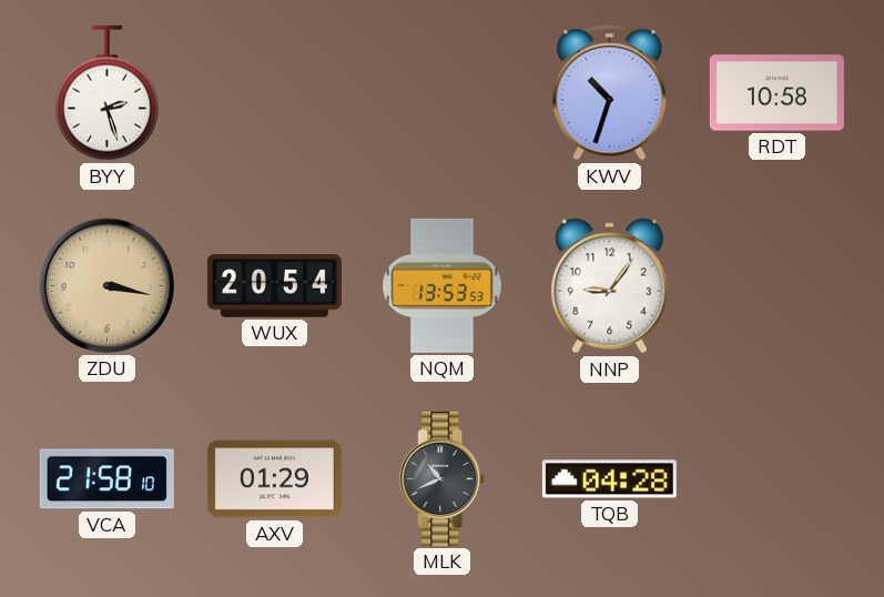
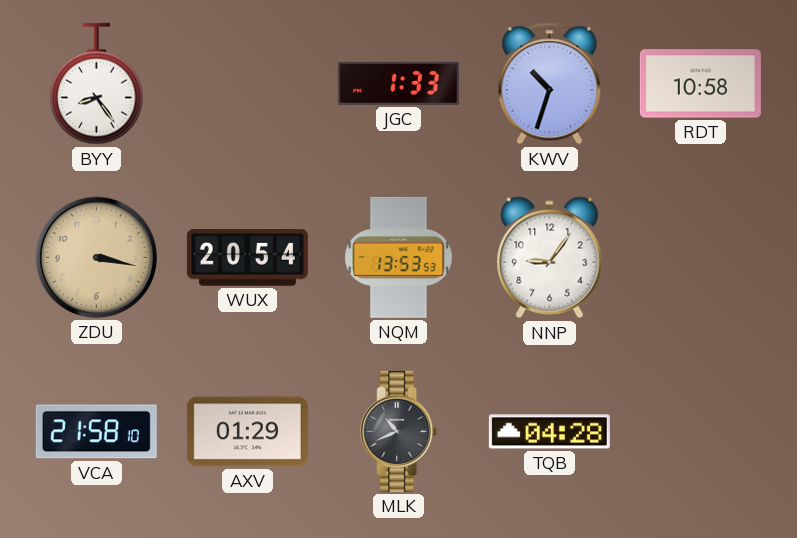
BYY: 2:27 -> 8:24
JGC: none -> 1:33
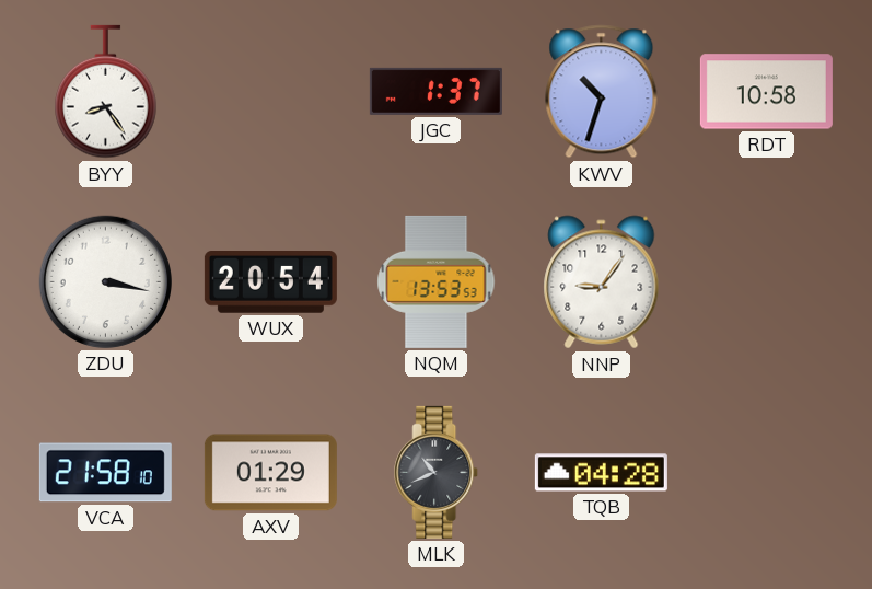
JGC: 1:33 -> 1:37
ZDU dial: champagne -> white
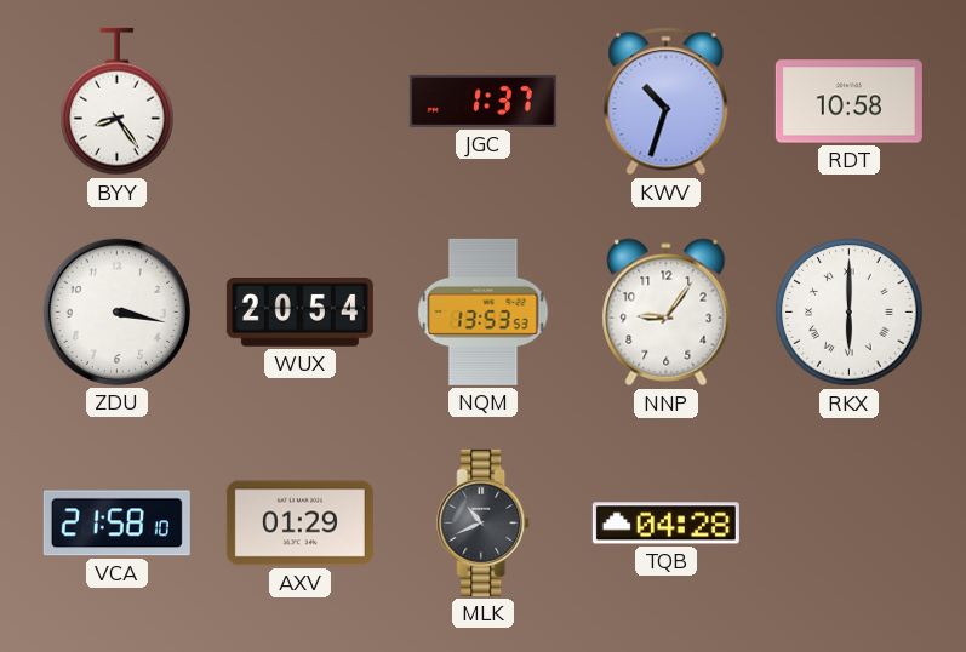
RKX: none -> 6:00
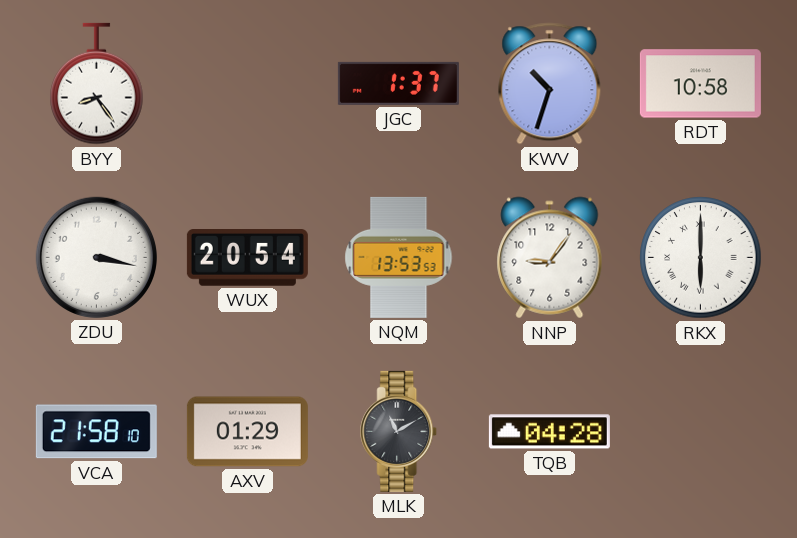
MLK: 10:41 -> 11:10
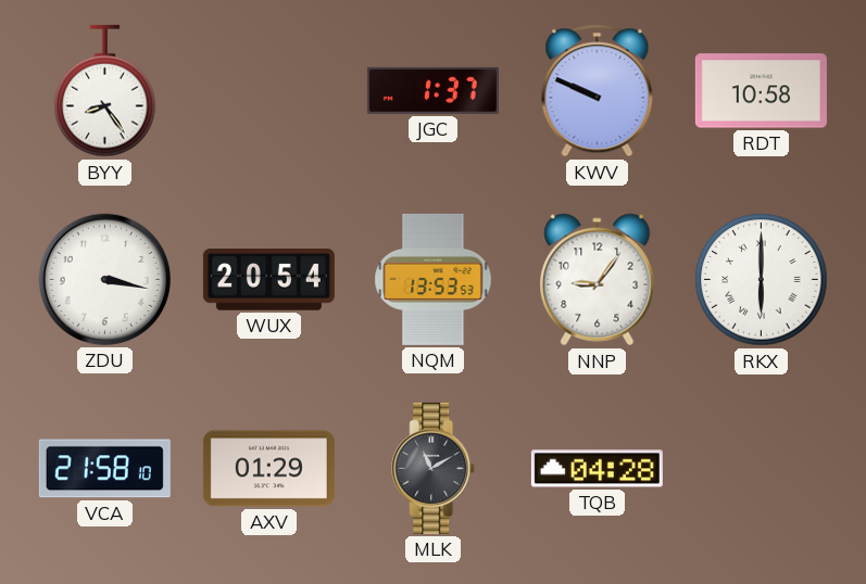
KWV: 10:33 -> 9:49
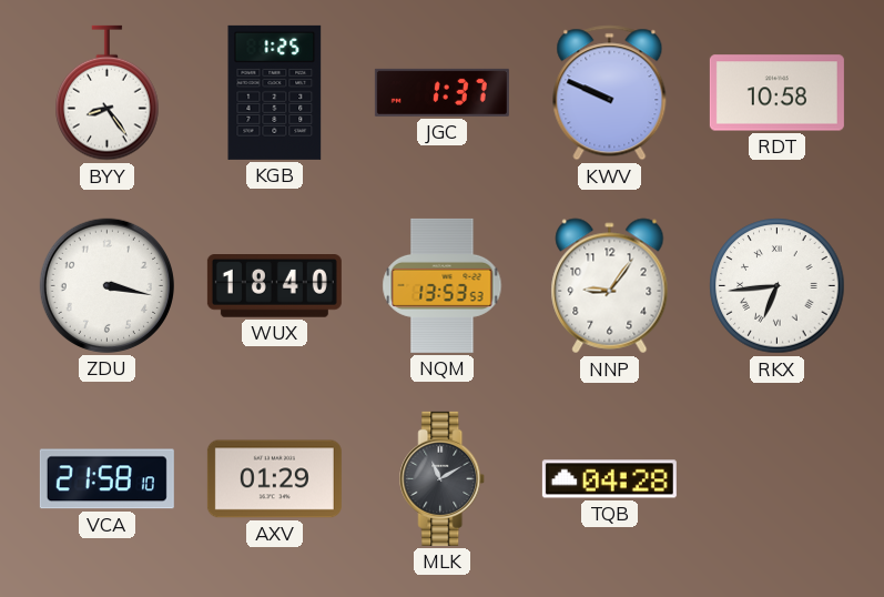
KGB: none -> 1:25
WUX: 20:54 -> 18:40
RKX: 6:00 -> 6:44
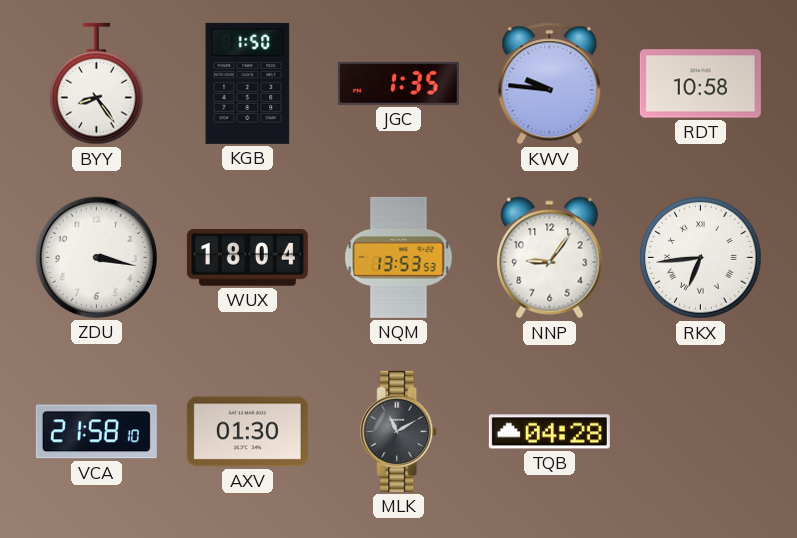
KGB: 1:25 -> 1:50
JGC: 1:37 -> 1:35
KWV: 9:49 -> 9:46
WUX: 18:40 -> 18:04
AXV: 01:29 -> 01:30
